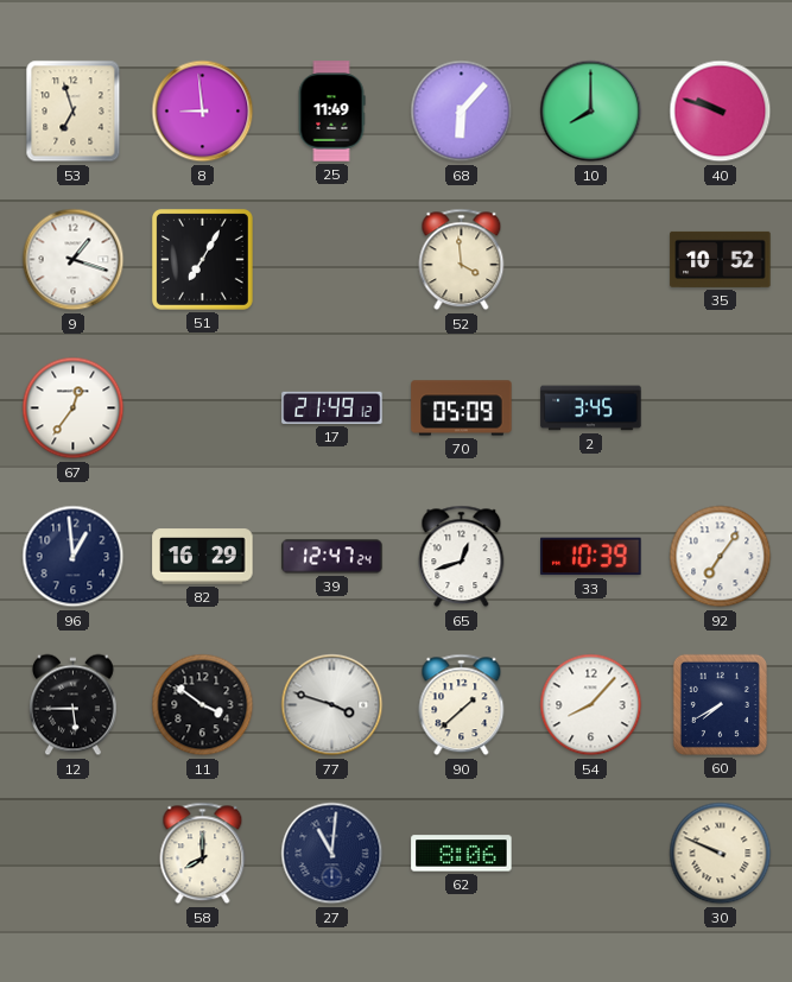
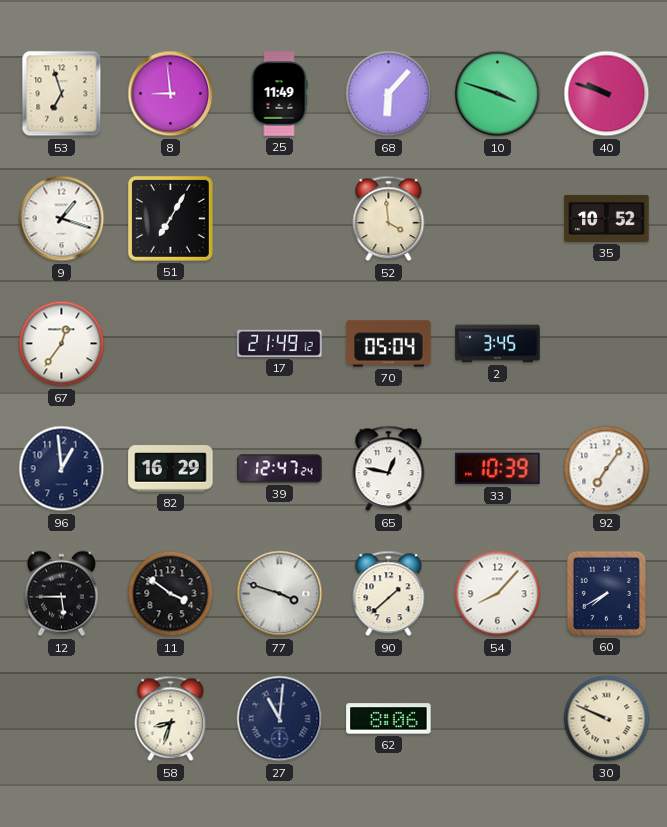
10: 8:00 -> 3:48
70: 05:09 -> 05:04
65: 12:42 -> 12:47
58: 8:00 -> 8:33
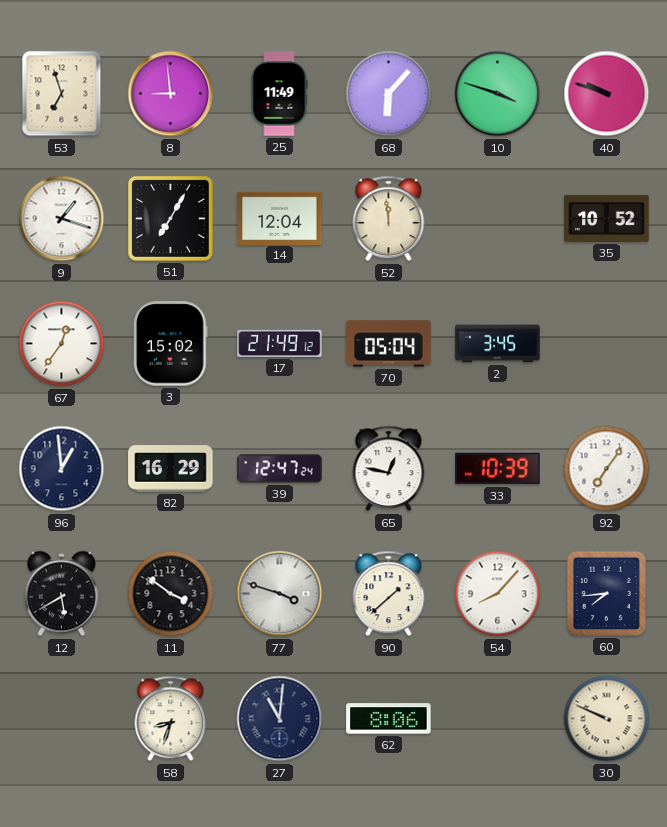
14: none -> 12:04
52: 3:59 -> 11:59
3: none -> 15:02
12: 5:45 -> 5:40
60: 7:40 -> 7:44
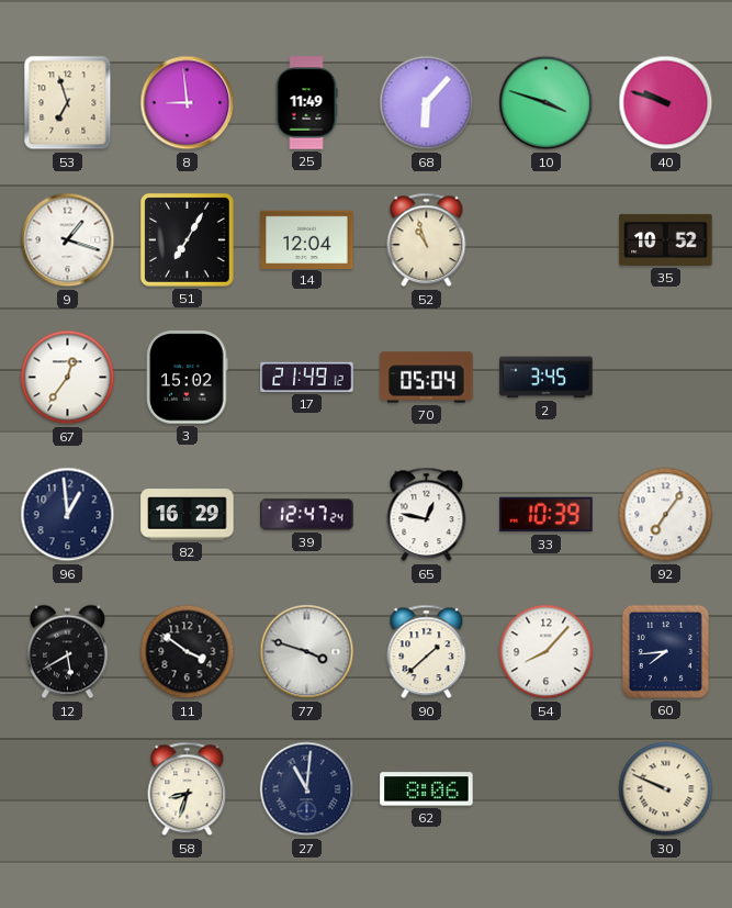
52: 11:59 -> 10:57
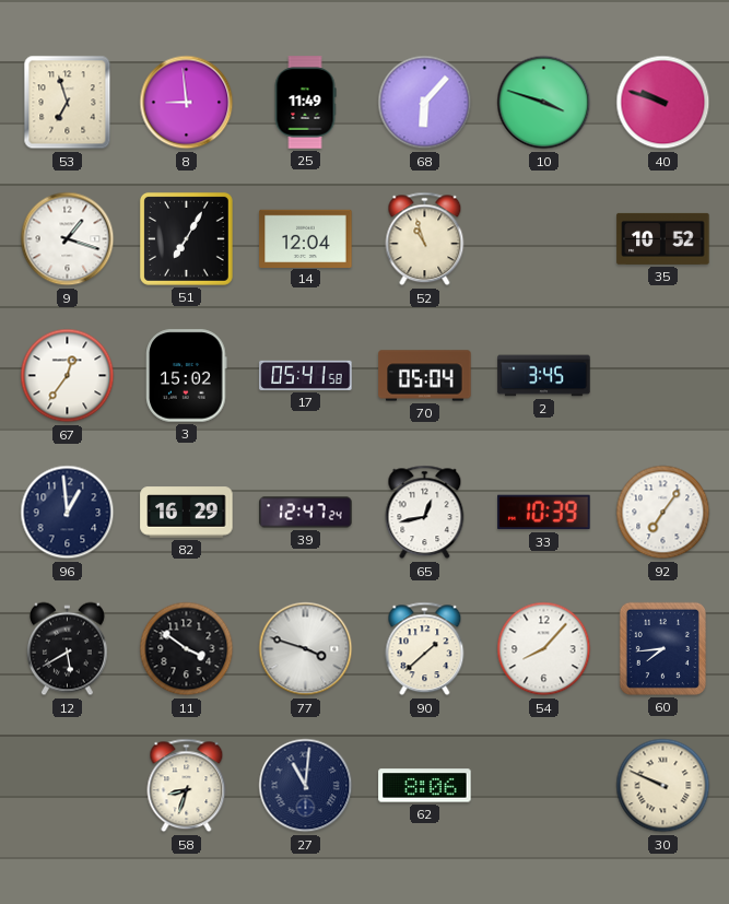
17: 21:49 -> 05:41
65: 12:47 -> 12:43
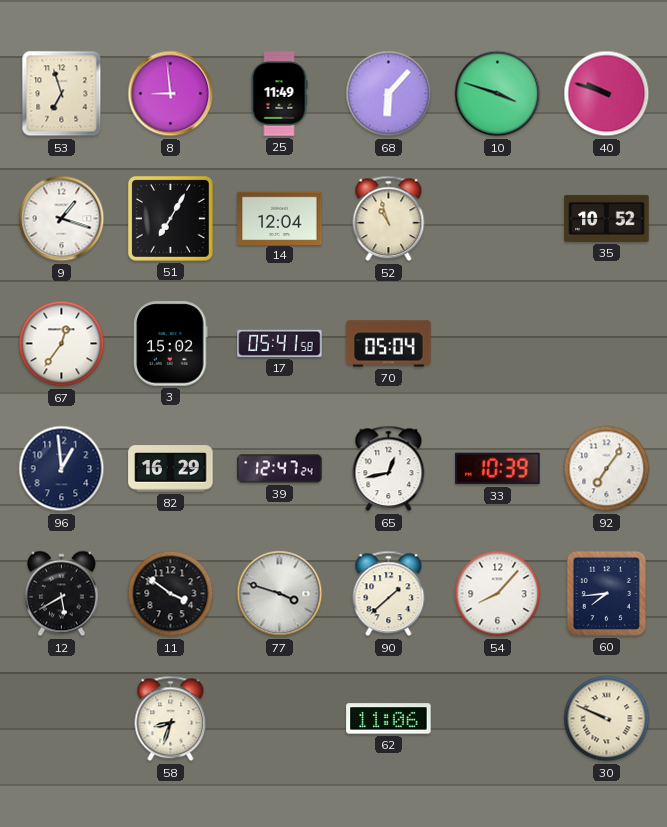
2: 3:45 -> none
27: 11:01 -> none
62: 8:06 -> 11:06
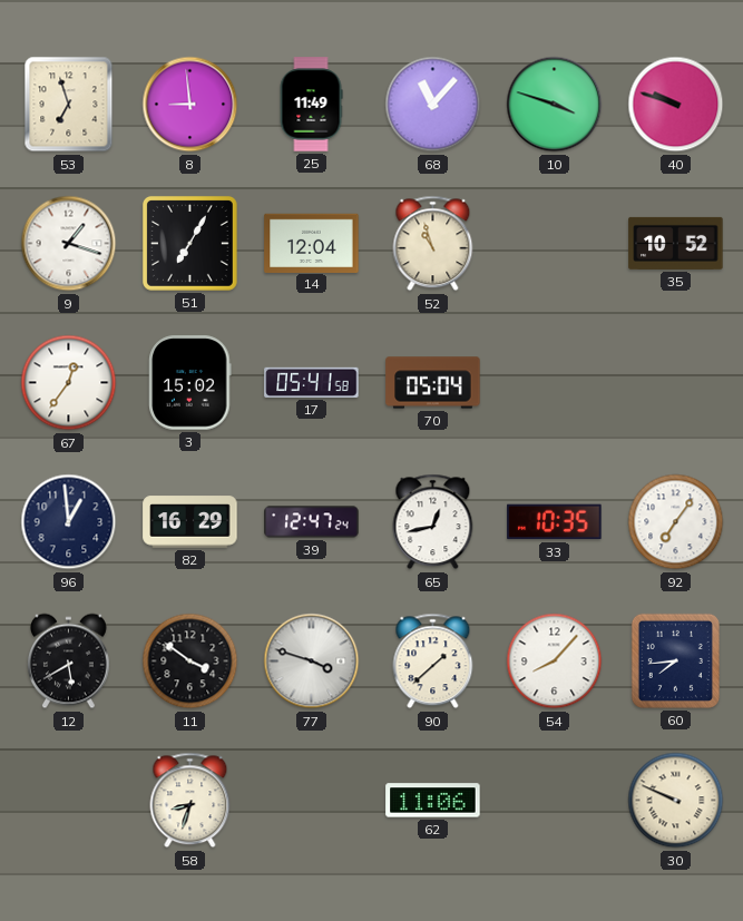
68: 6:07 -> 11:07
33: 10:39 -> 10:35
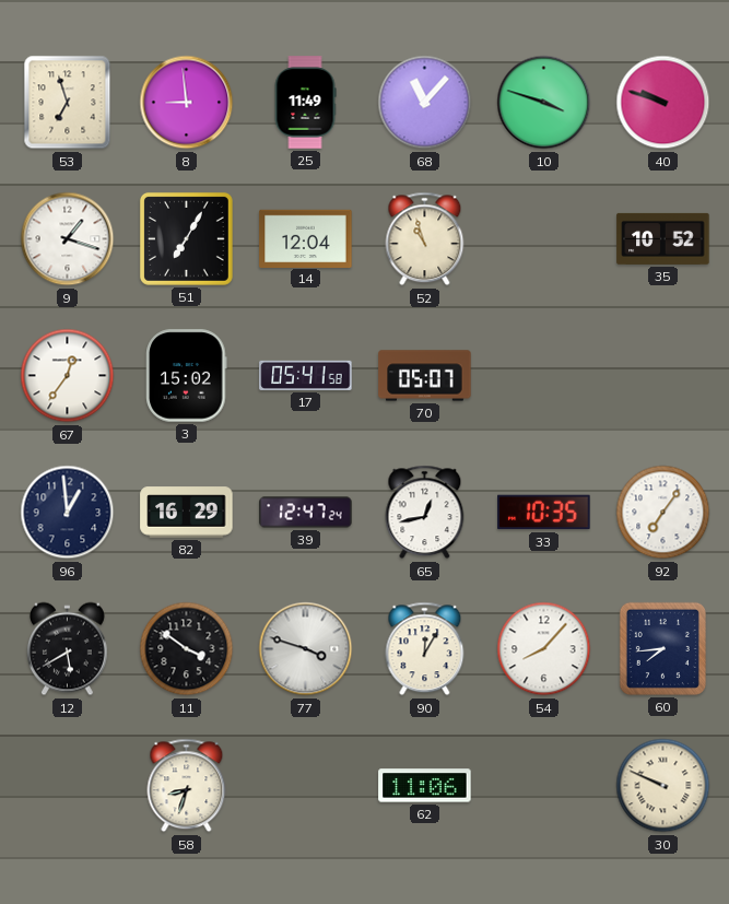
70: 05:04 -> 05:07
90: 1:38 -> 12:05
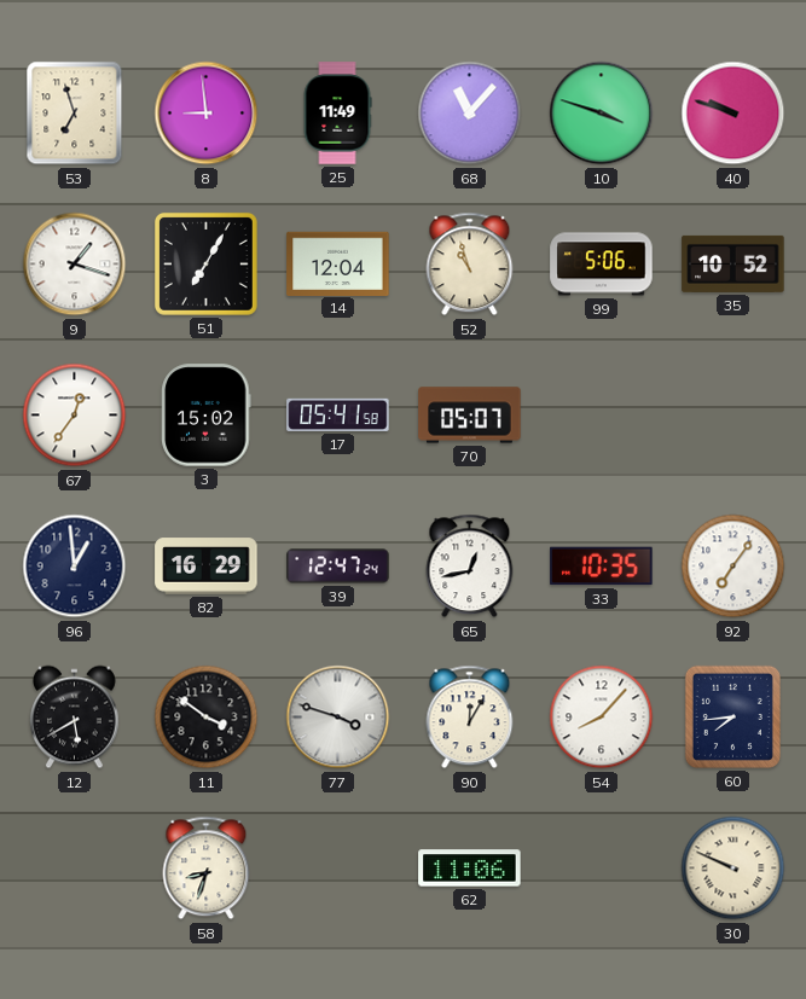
99: none -> 5:06
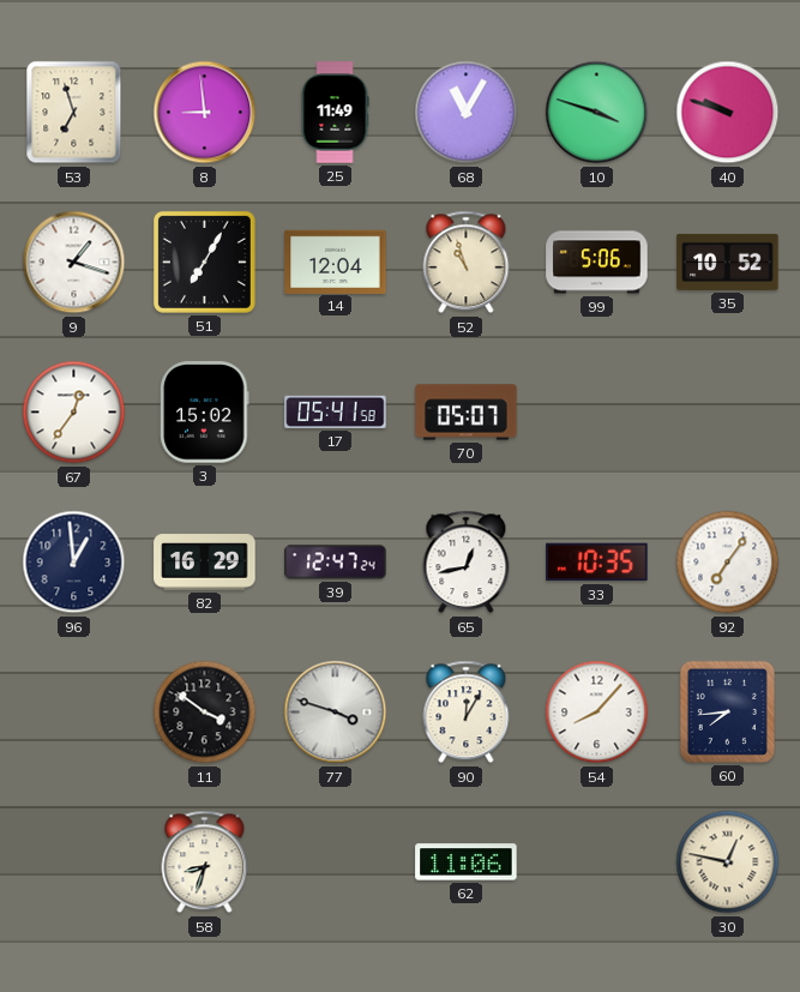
68: 11:07 -> 11:05
12: 5:40 -> none
30: 9:49 -> 12:47
